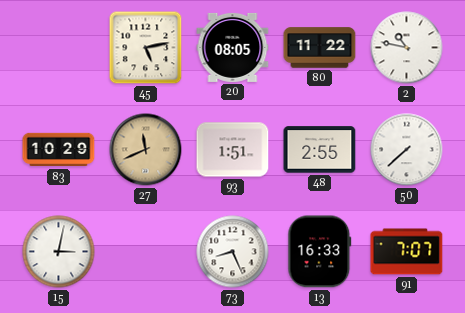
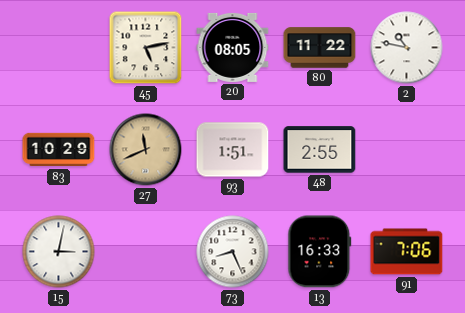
50: 7:38 -> none
91: 7:07 -> 7:06
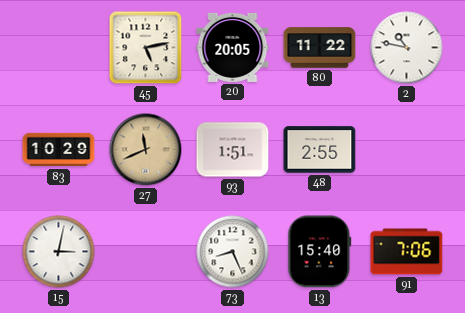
20: 08:05 -> 20:05
13: 16:33 -> 15:40
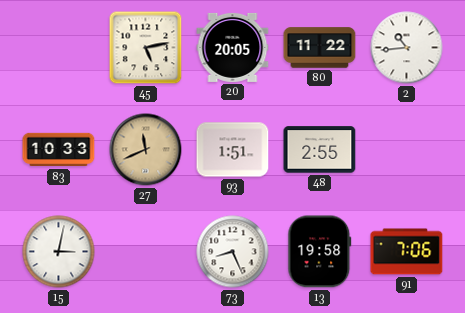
2: 10:47 -> 10:44
83: 10:29 -> 10:33
13: 15:40 -> 19:58
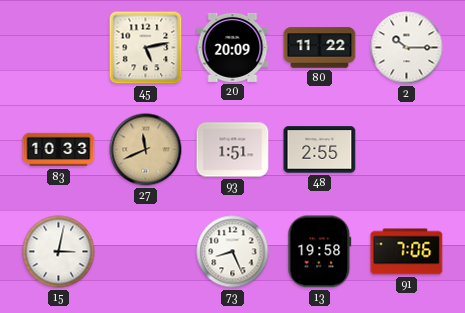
20: 20:05 -> 20:09
2: 10:44 -> 10:15
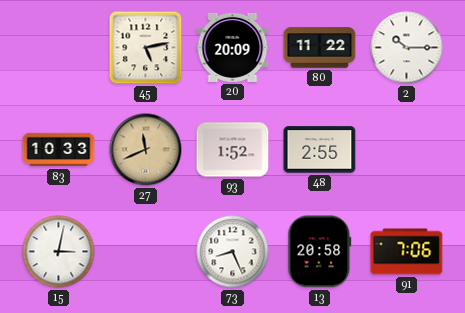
93: 1:51 -> 1:52
13: 19:58 -> 20:58
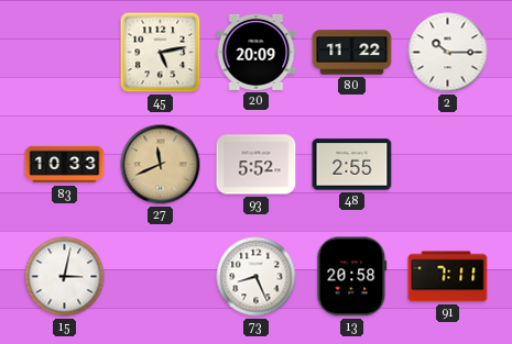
93: 1:52 -> 5:52
91: 7:06 -> 7:11
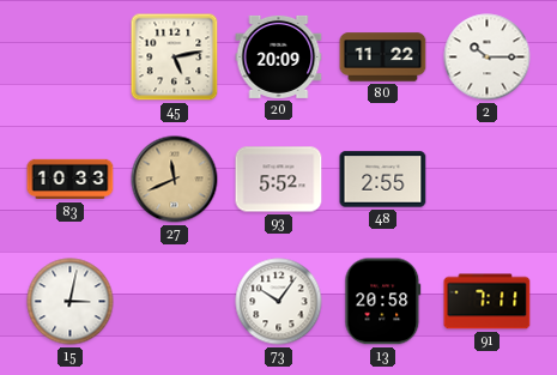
73: 8:26 -> 10:06
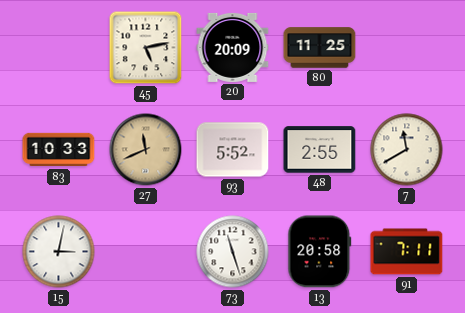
80: 11:22 -> 11:25
2: 10:15 -> none
7: none -> 11:40
73: 10:06 -> 11:27
